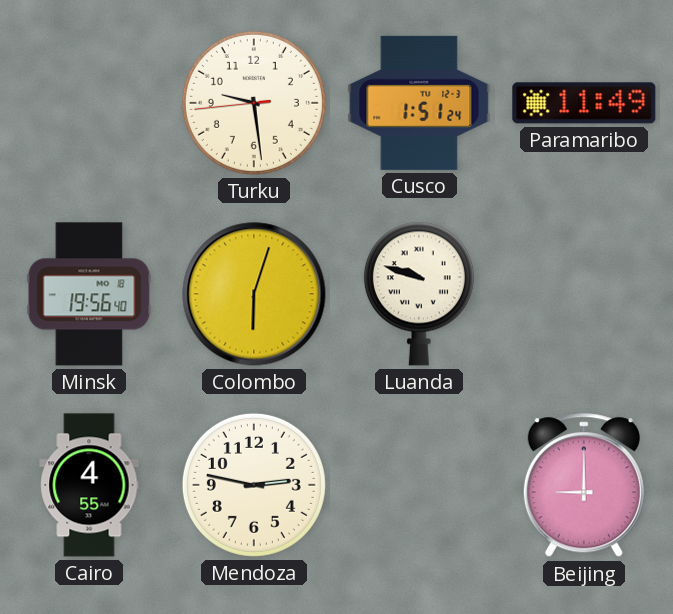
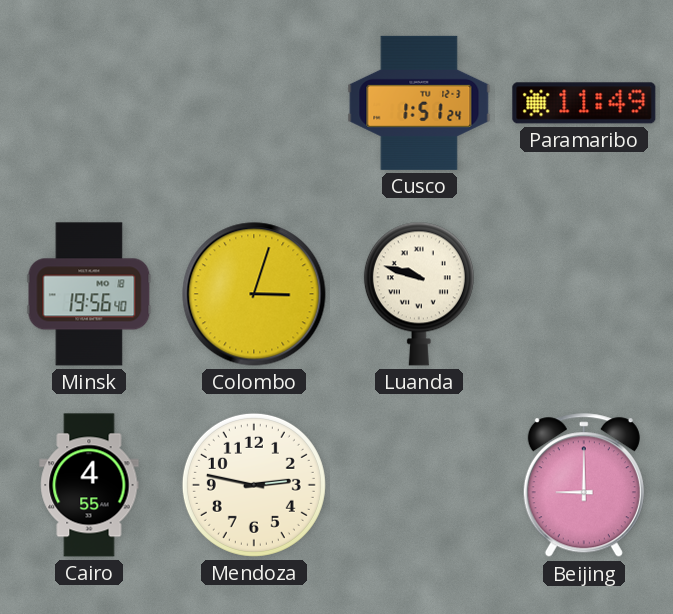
Turku: 9:28 -> none
Colombo: 6:03 -> 3:03
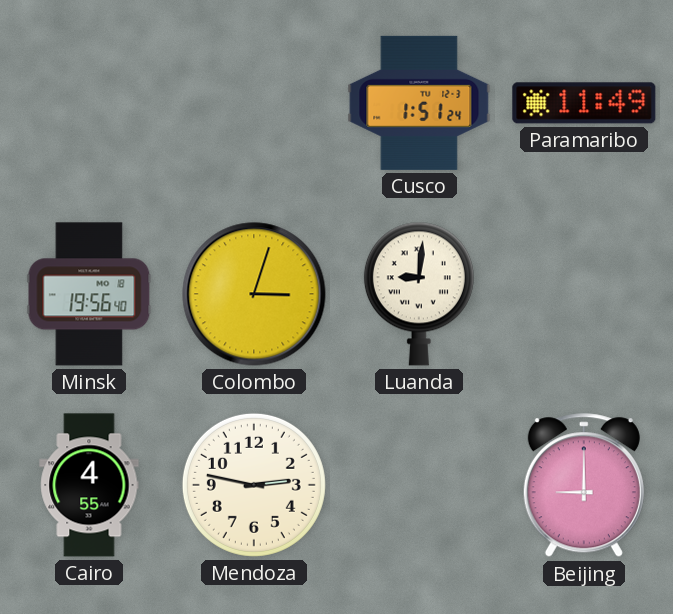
Luanda: 9:48 -> 9:01
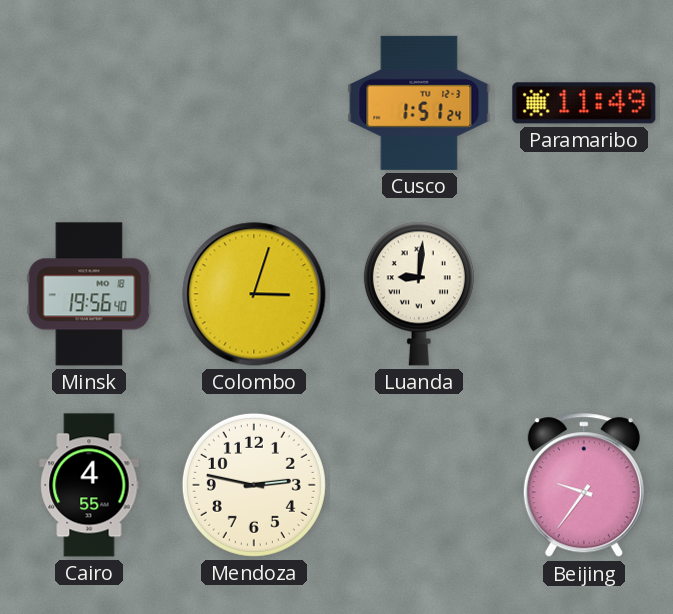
Beijing: 9:00 -> 9:36
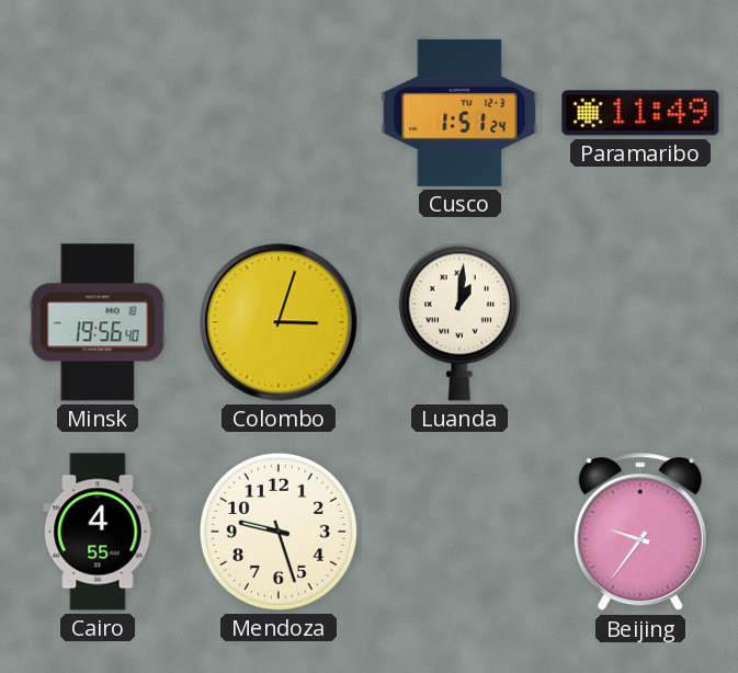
Luanda: 9:01 -> 1:01
Mendoza: 2:47 -> 9:27
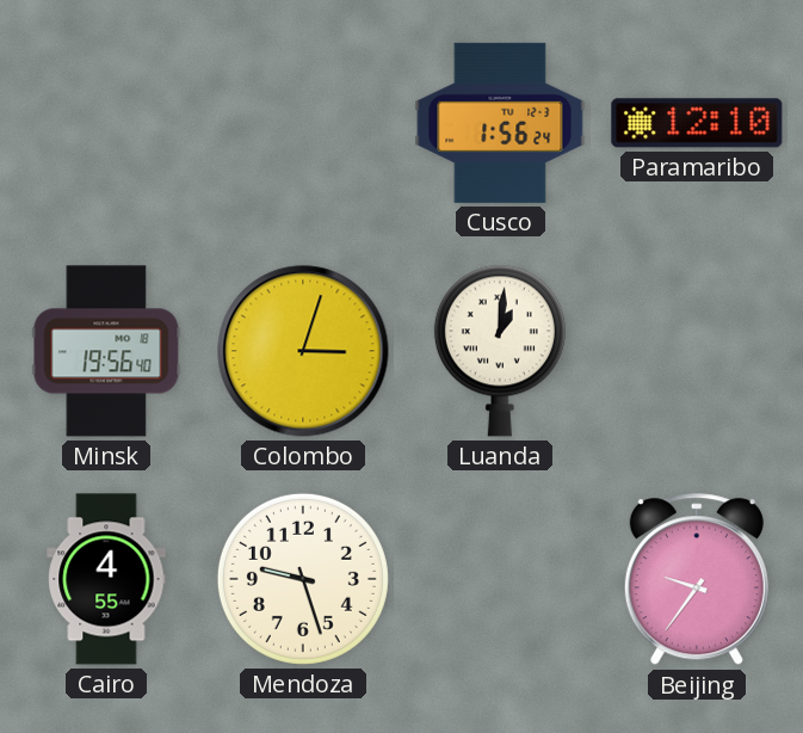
Cusco: 1:51 -> 1:56
Paramaribo: 11:49 -> 12:10
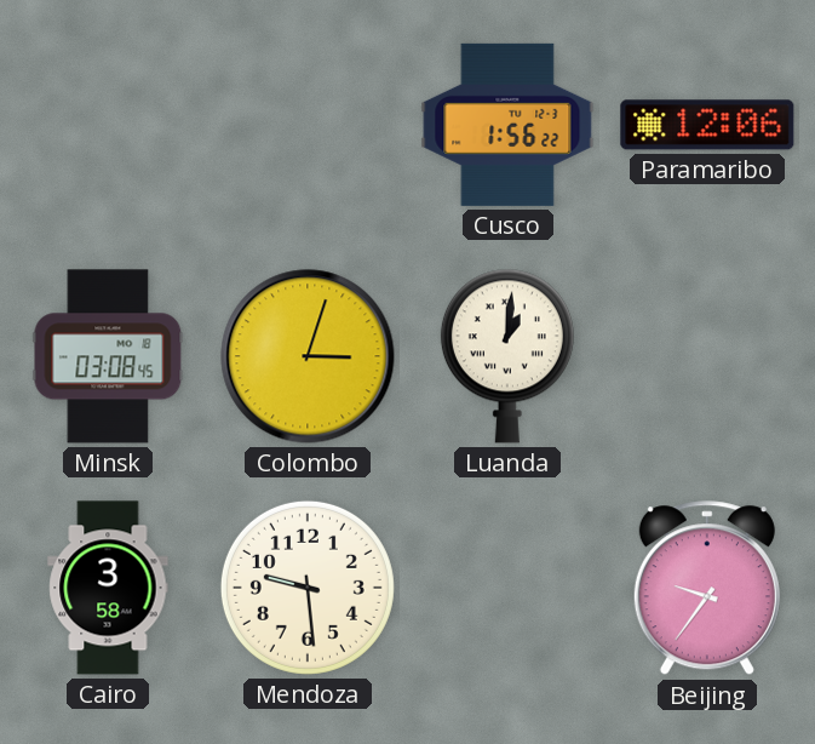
Cusco: 1:56:24 -> 1:56:22
Paramaribo: 12:10 -> 12:06
Minsk: 19:56 -> 03:08
Cairo: 4:55 -> 3:58
Mendoza: 9:27 -> 9:29
